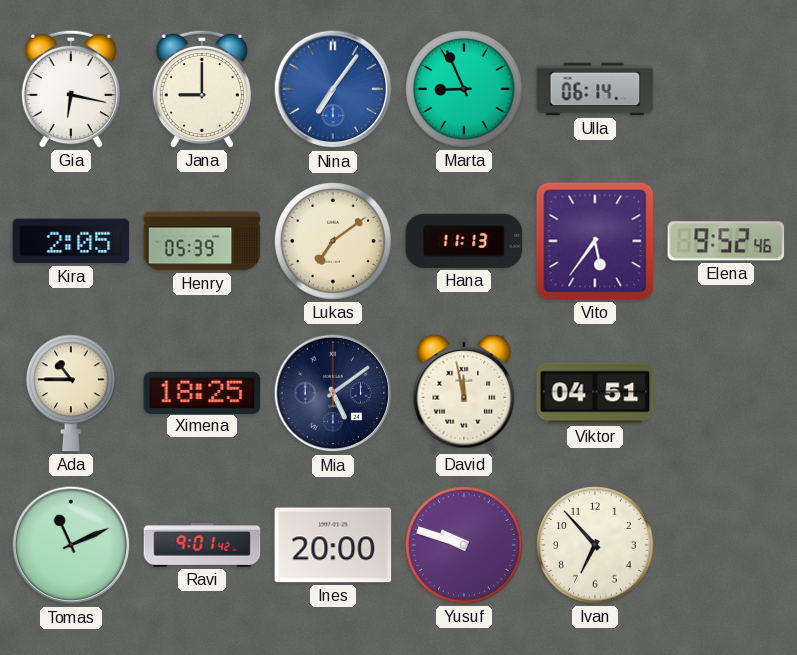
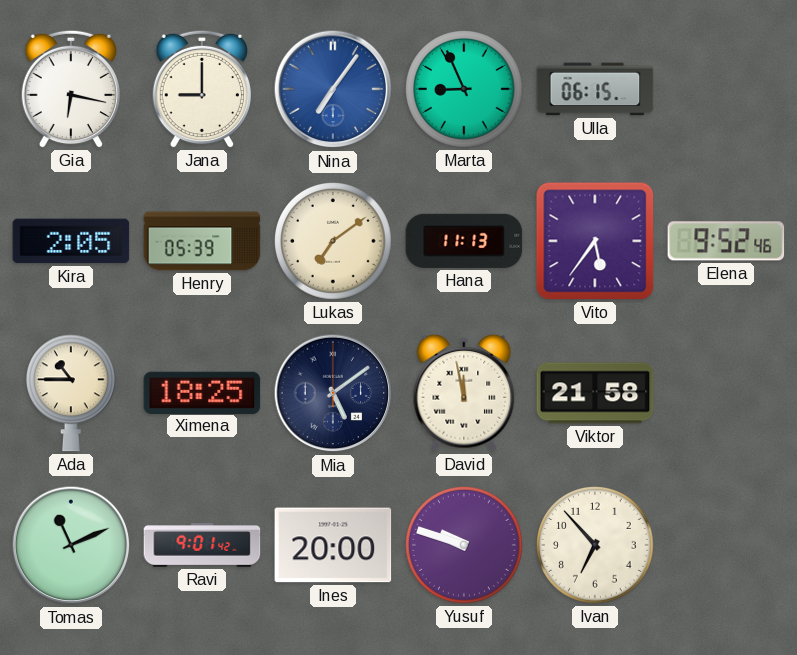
Ulla: 06:14 -> 06:15
Viktor: 04:51 -> 21:58
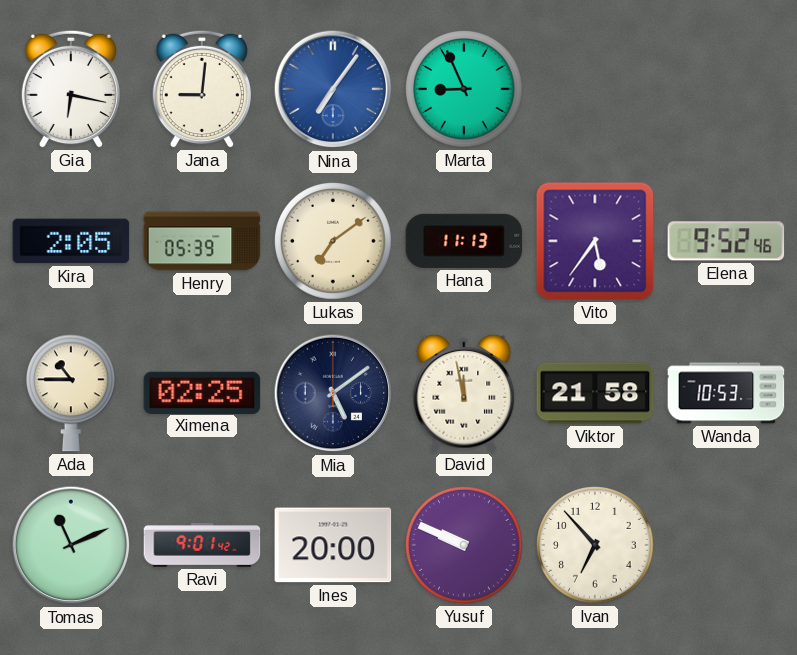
Jana: 9:00 -> 9:01
Ulla: 06:15 -> none
Ximena: 18:25 -> 02:25
Wanda: none -> 10:53
Yusuf: 9:48 -> 9:49
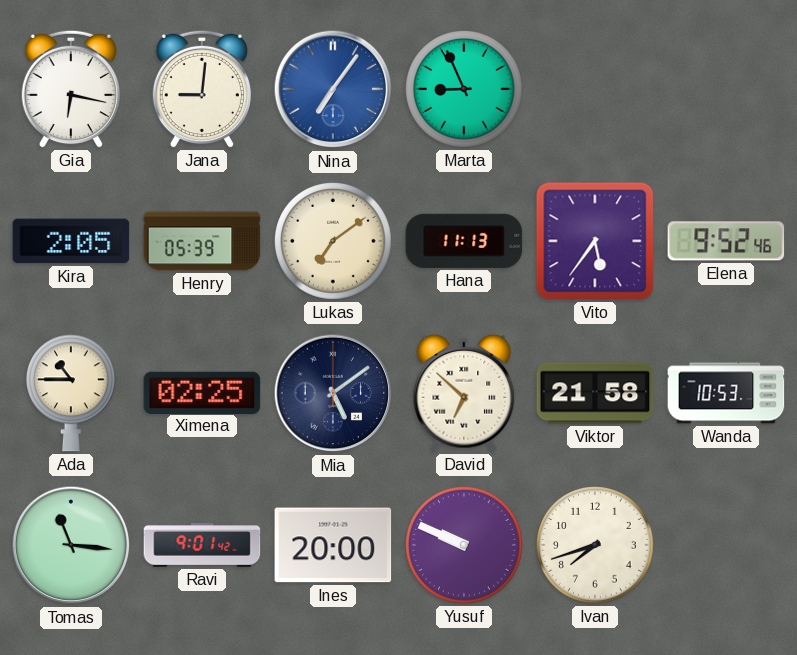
David: 11:58 -> 6:52
Tomas: 11:11 -> 11:16
Ivan: 6:53 -> 7:42
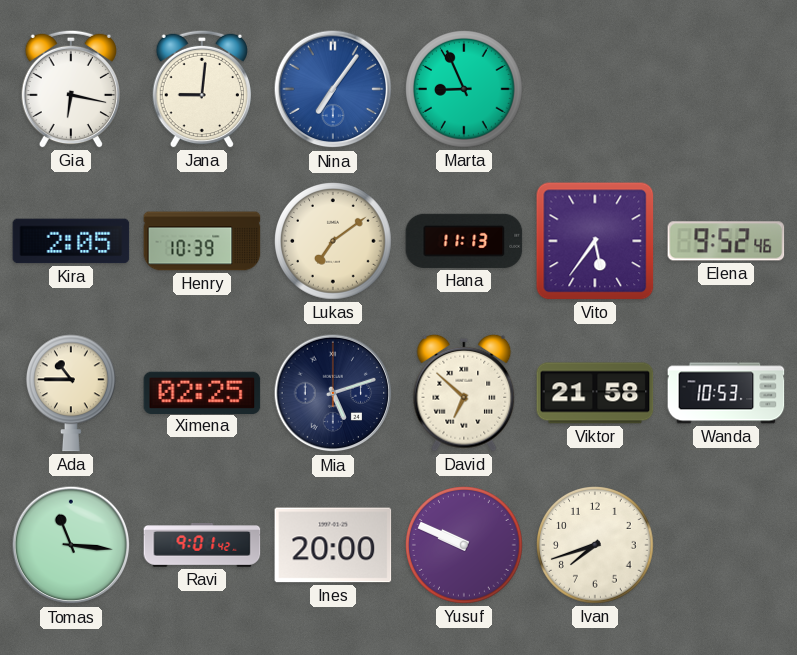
Henry: 05:39 -> 10:39
Mia: 5:09 -> 5:12
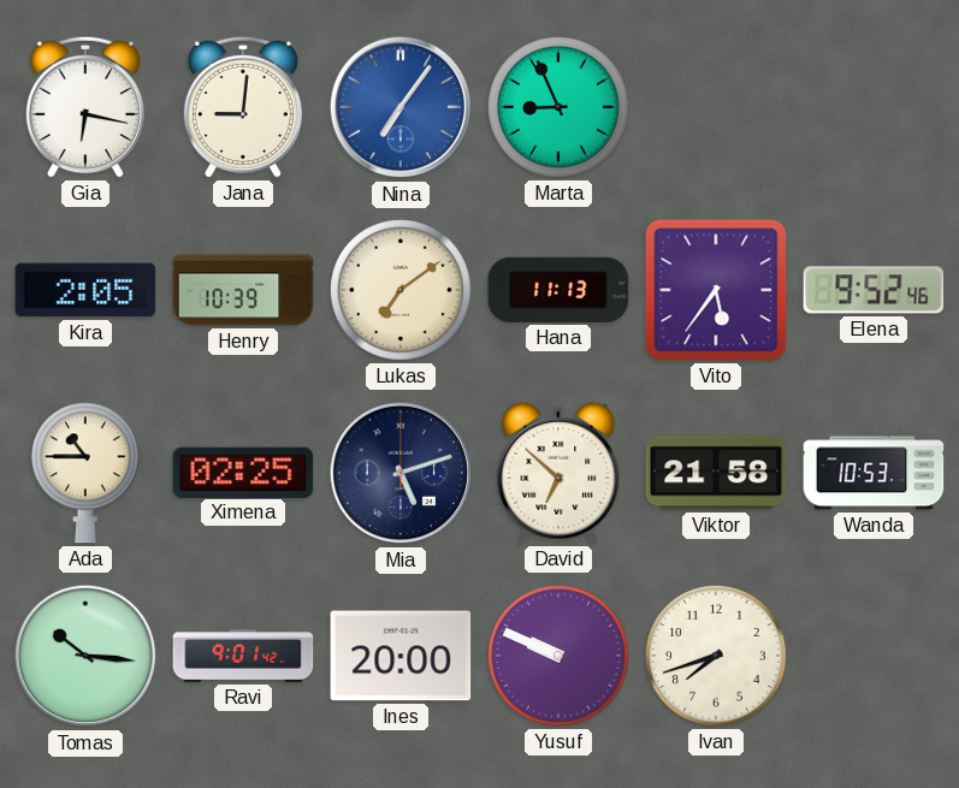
Tomas: 11:16 -> 10:16
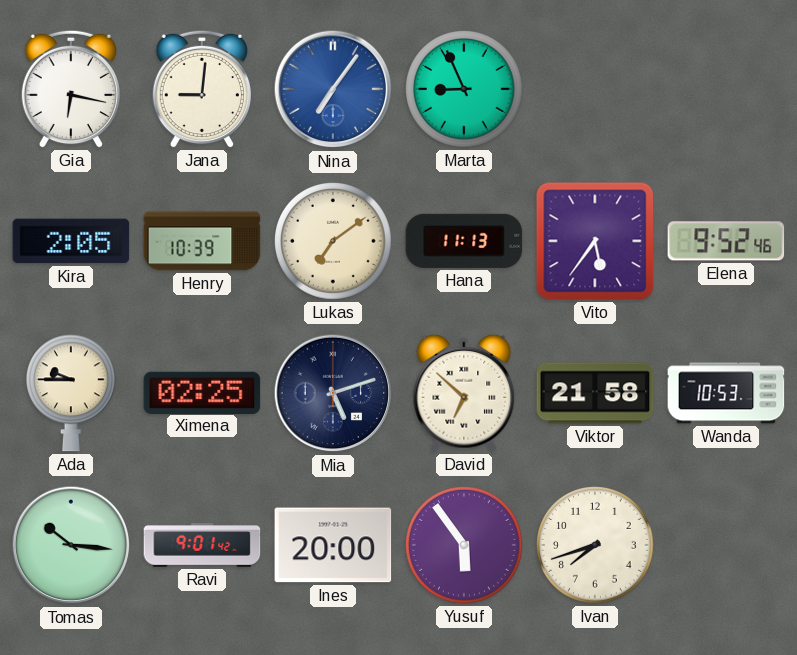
Ada: 10:45 -> 9:45
Yusuf: 9:49 -> 5:54
